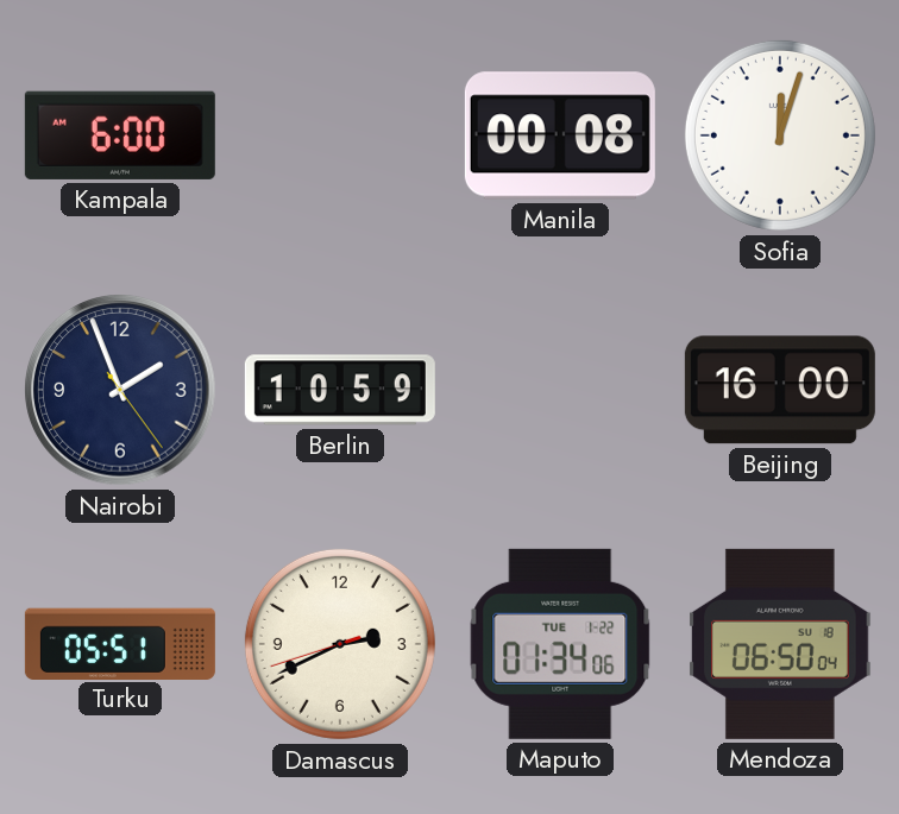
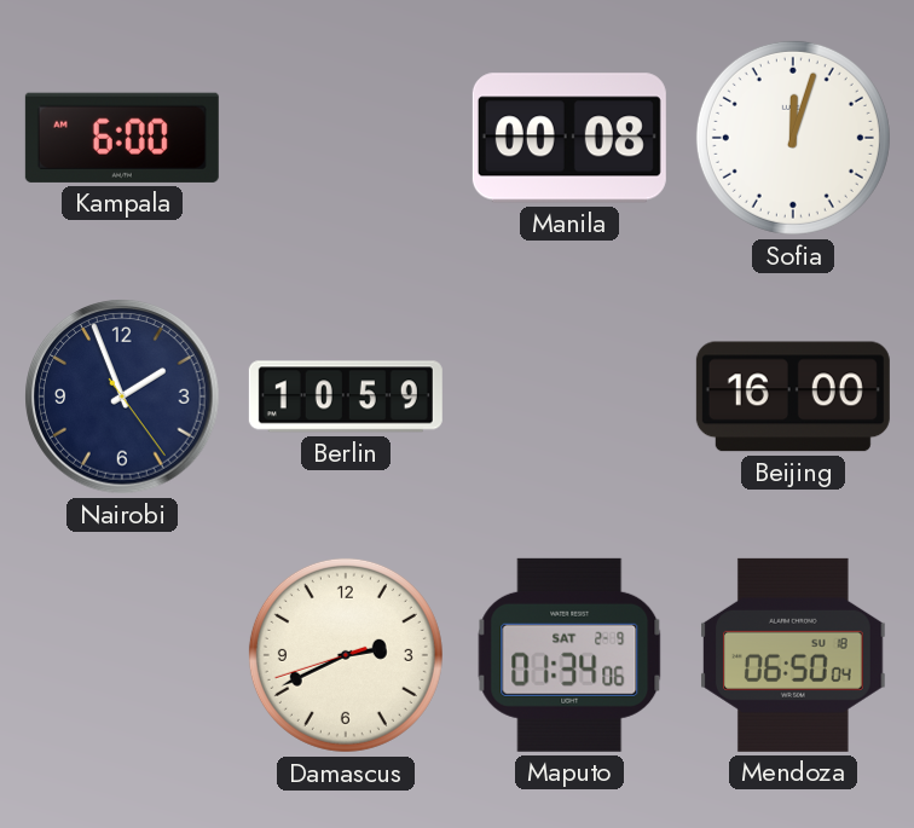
Turku: 05:51 -> none
Maputo date: TUE 1-22 -> SAT 2-9
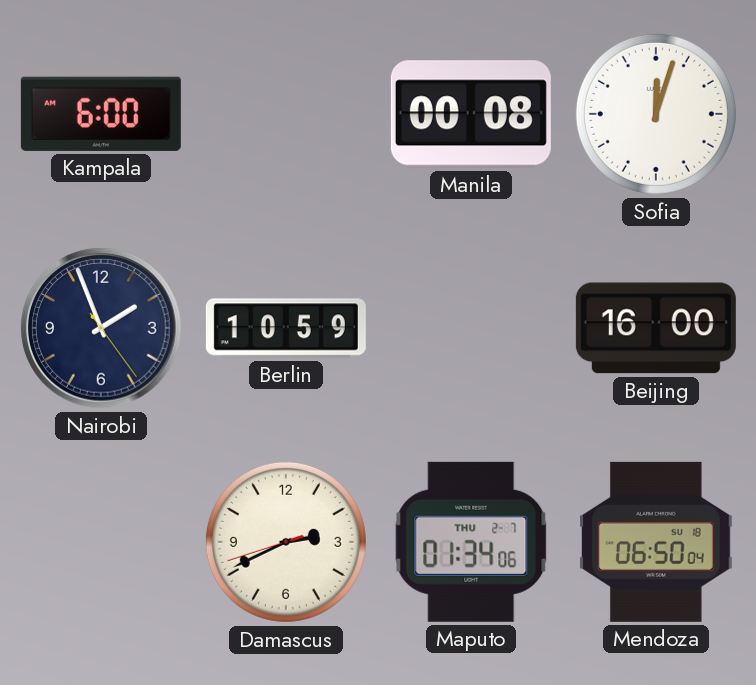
Maputo date: SAT 2-9 -> THU 2-7
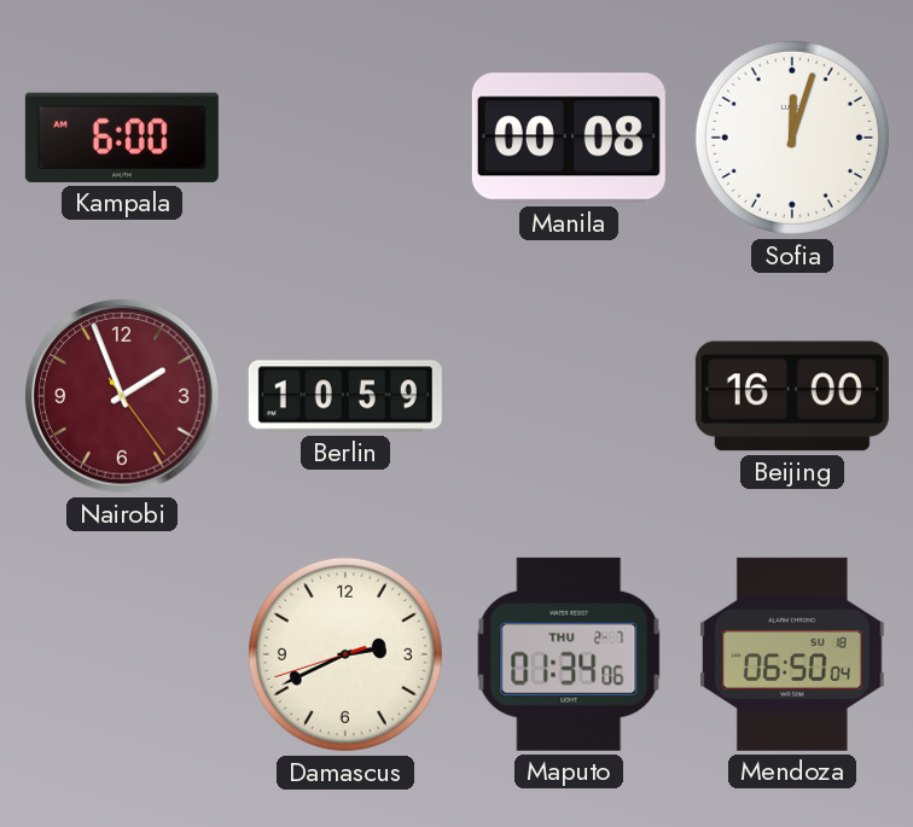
Nairobi dial: navy -> burgundy
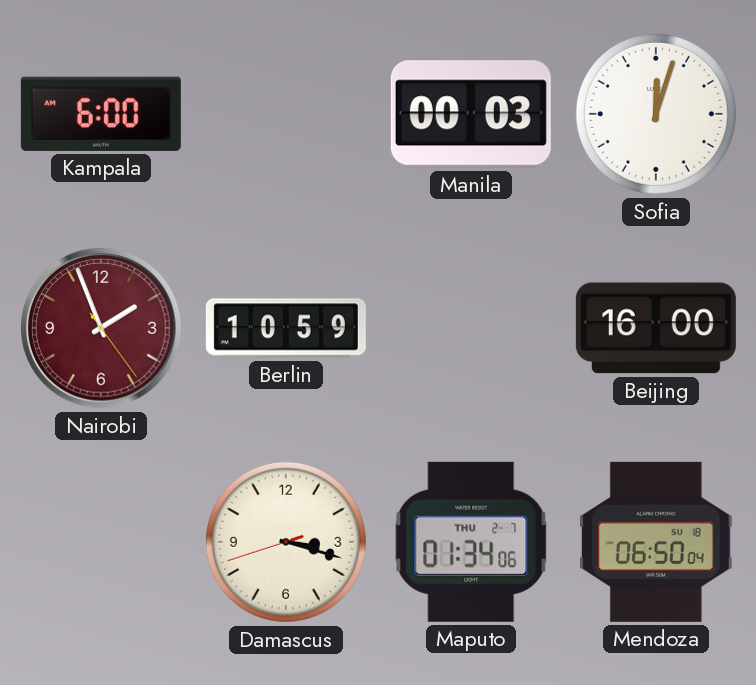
Manila: 00:08 -> 00:03
Damascus: 2:40 -> 3:17
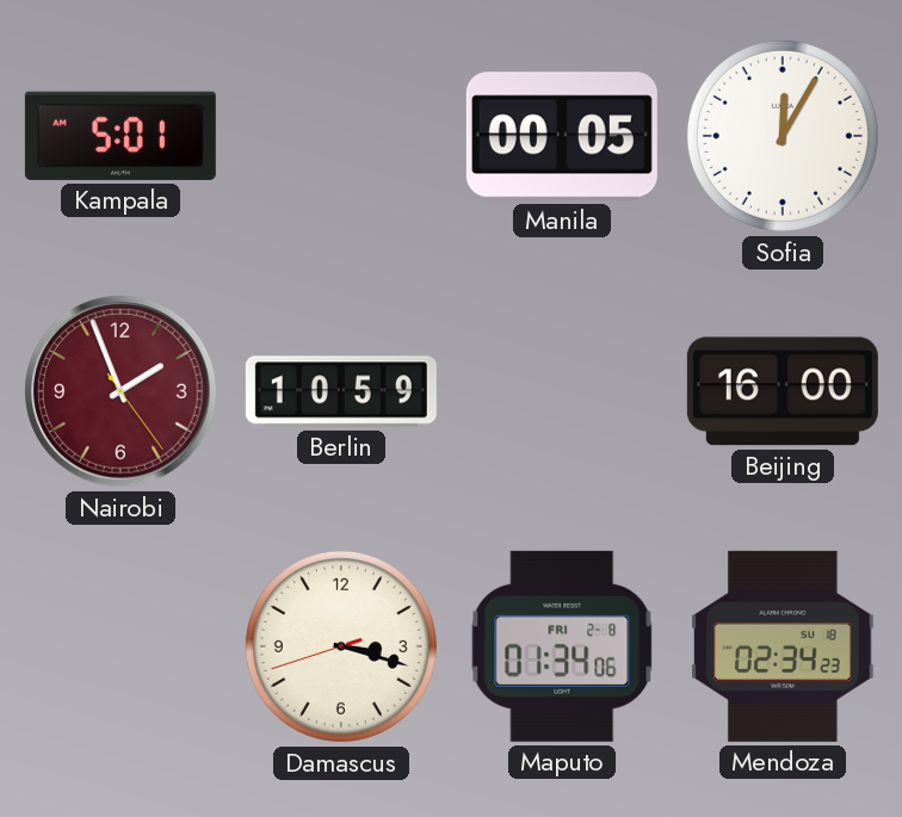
Kampala: 6:00 -> 5:01
Manila: 00:03 -> 00:05
Sofia: 12:03 -> 12:05
Maputo date: THU 2-7 -> FRI 2-8
Mendoza: 06:50 -> 02:34
